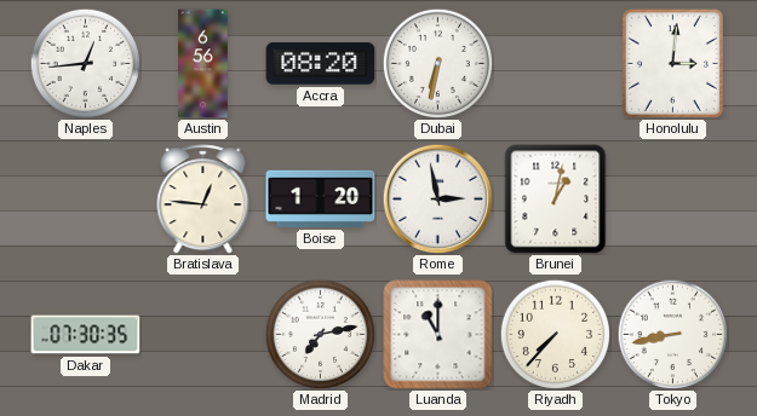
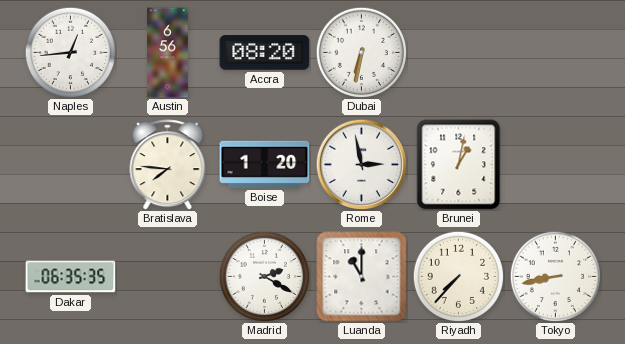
Honolulu: 3:01 -> none
Bratislava: 12:46 -> 7:46
Dakar: 07:30 -> 06:35
Madrid: 7:13 -> 2:20
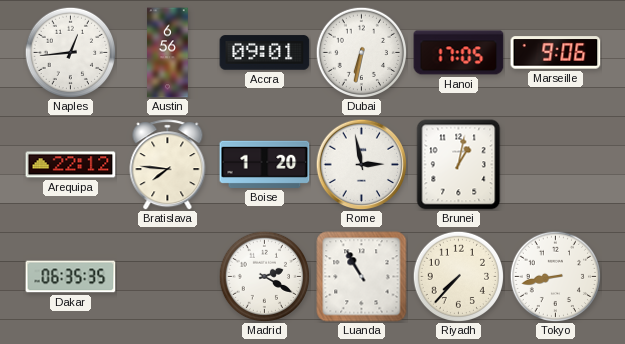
Accra: 08:20 -> 09:01
Hanoi: none -> 17:05
Marseille: none -> 9:06
Arequipa: none -> 22:12
Luanda: 11:00 -> 10:55
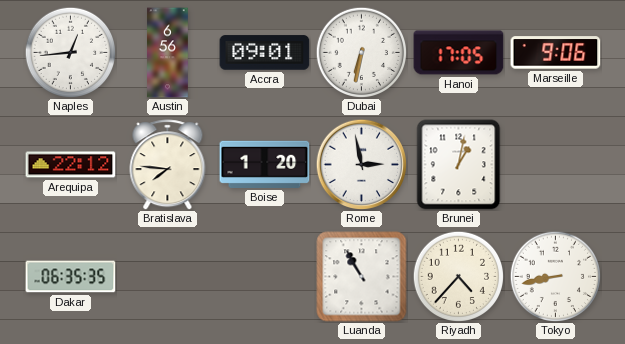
Madrid: 2:20 -> none
Riyadh: 7:37 -> 4:37
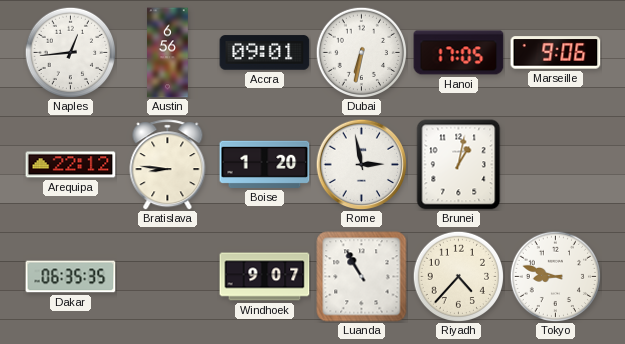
Bratislava: 7:46 -> 8:46
Windhoek: none -> 9:07
Tokyo: 8:43 -> 8:48
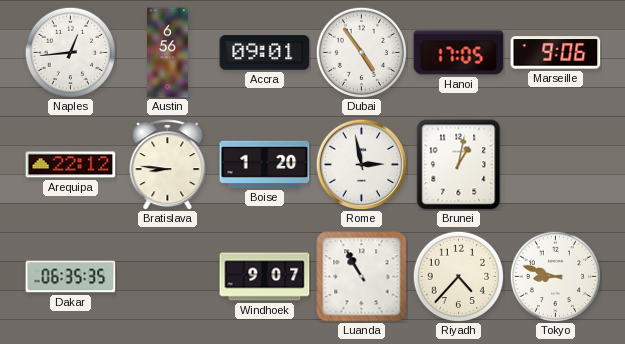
Dubai: 6:32 -> 4:54
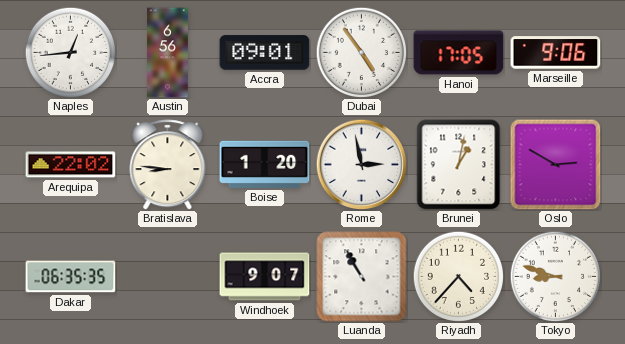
Arequipa: 22:12 -> 22:02
Oslo: none -> 2:50
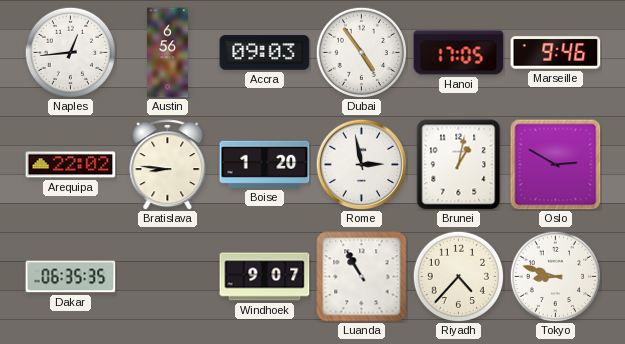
Accra: 09:01 -> 09:03
Marseille: 9:06 -> 9:46
